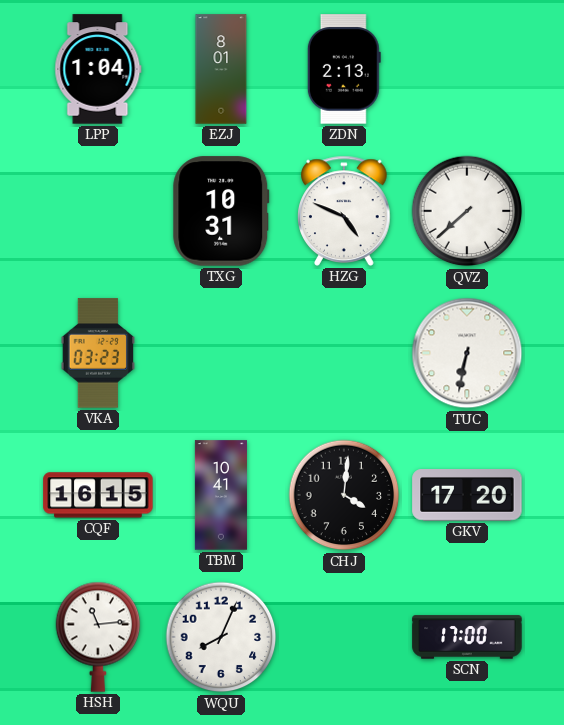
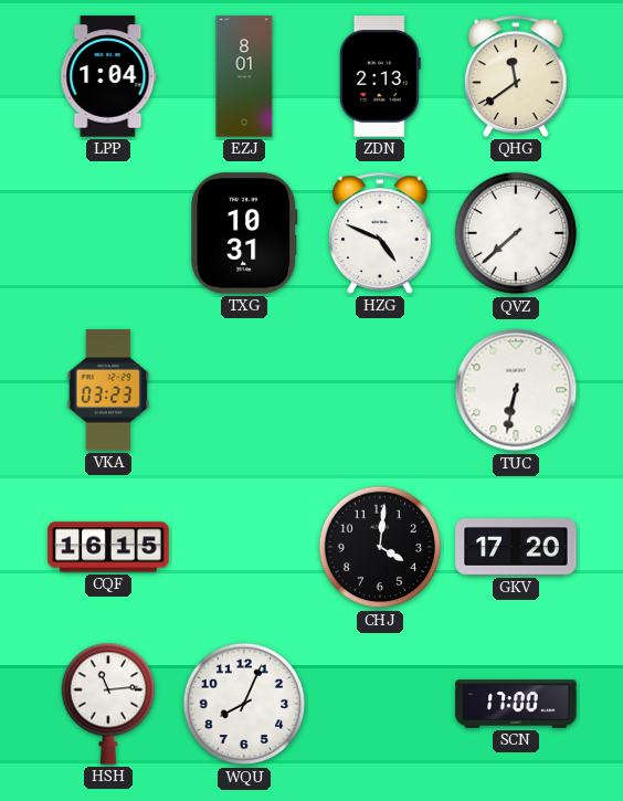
QHG: none -> 11:39
TBM: 10:41 -> none
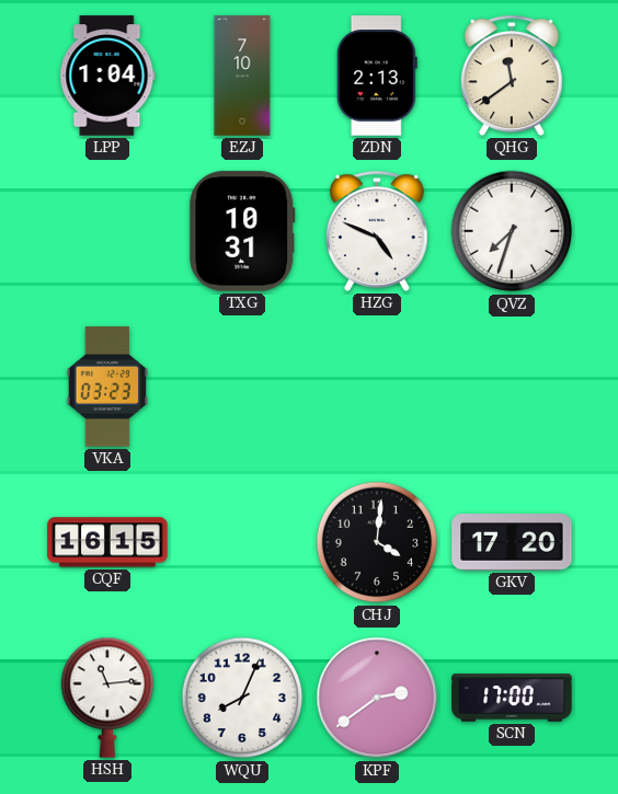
EZJ: 8:01 -> 7:10
QVZ: 7:38 -> 7:33
TUC: 6:32 -> none
KPF: none -> 2:39
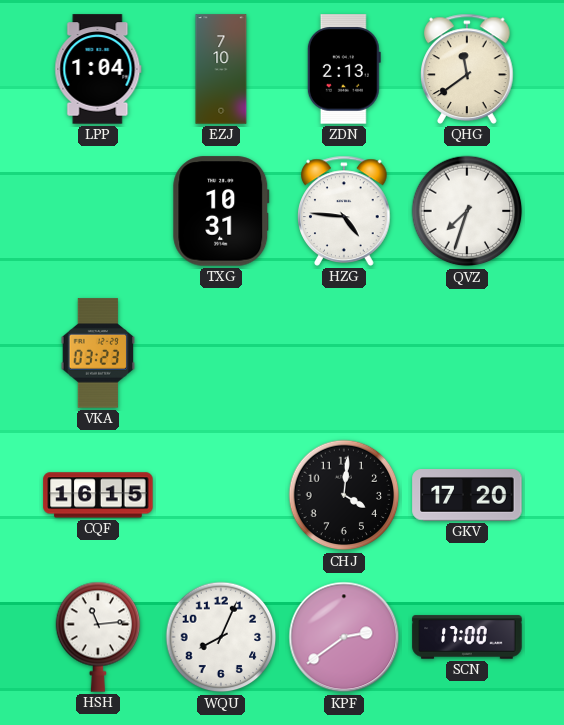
HZG: 4:49 -> 4:46
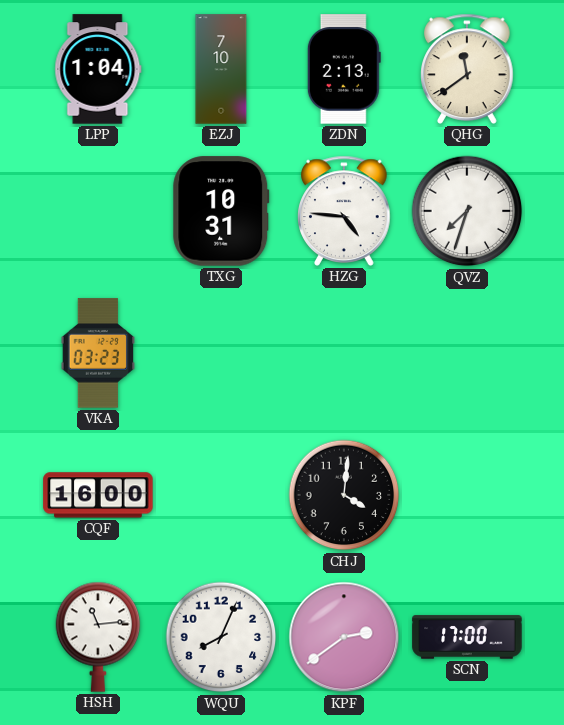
CQF: 16:15 -> 16:00
GKV: 17:20 -> none
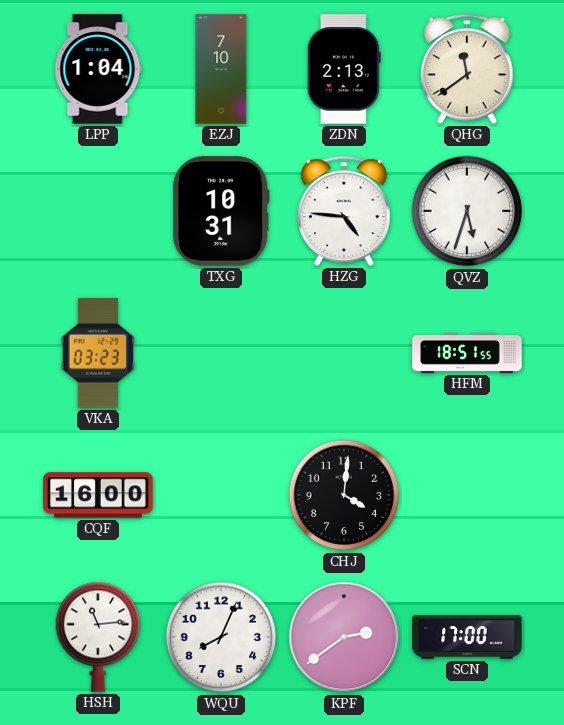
QVZ: 7:33 -> 5:33
HFM: none -> 18:51
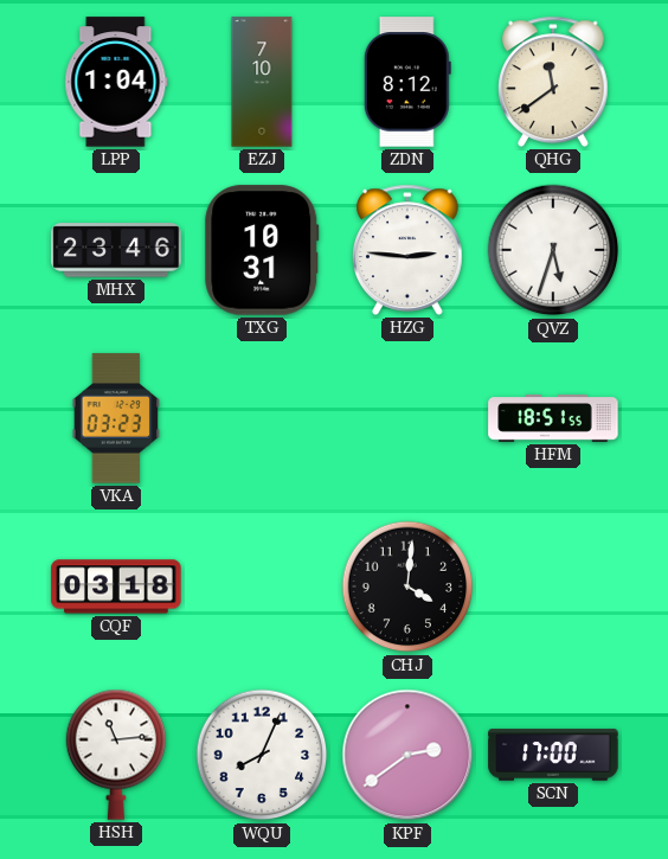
ZDN: 2:13 -> 8:12
MHX: none -> 23:46
HZG: 4:46 -> 2:46
CQF: 16:00 -> 03:18
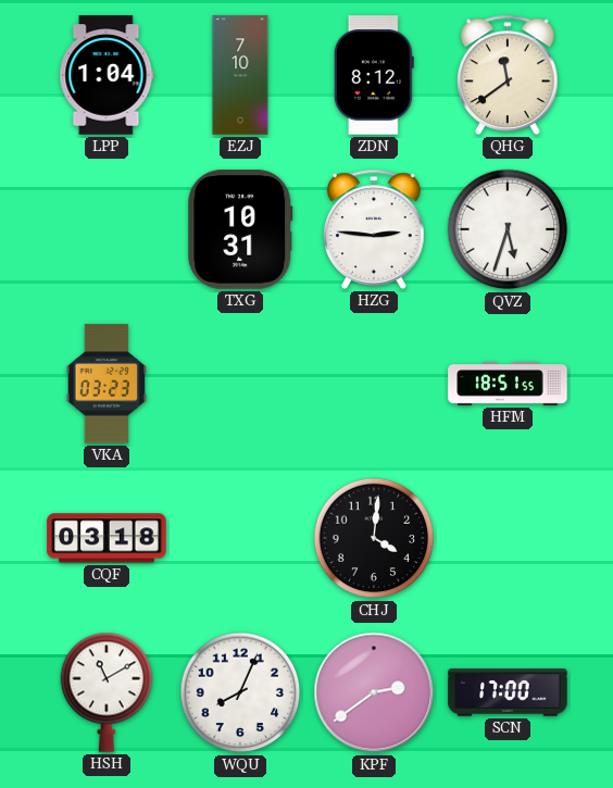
MHX: 23:46 -> none
HSH: 11:14 -> 11:10
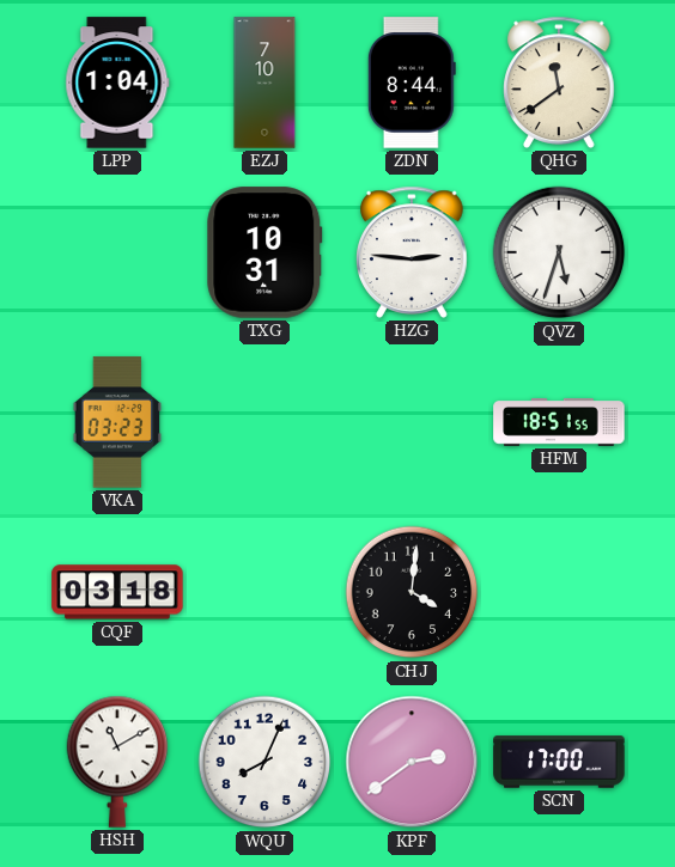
ZDN: 8:12 -> 8:44
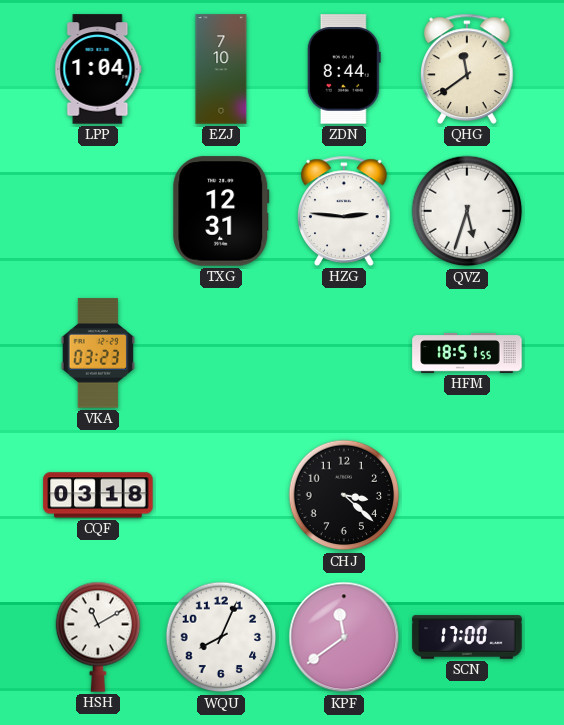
TXG: 10:31 -> 12:31
CHJ: 4:01 -> 3:22
KPF: 2:39 -> 11:39
